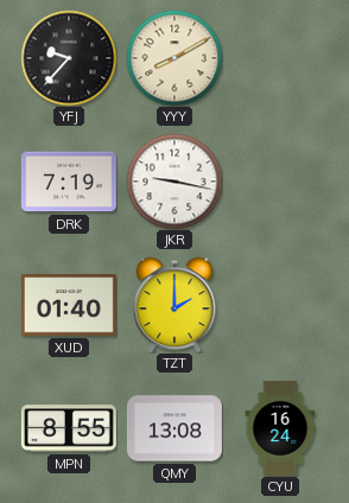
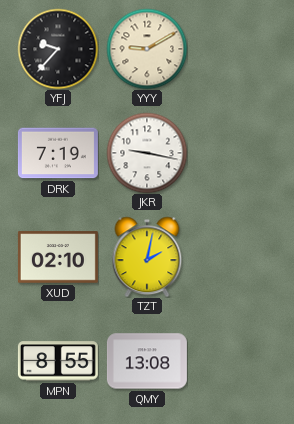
YYY: 8:10 -> 9:10
XUD: 01:40 -> 02:10
TZT: 2:00 -> 2:02
CYU: 16:24 -> none
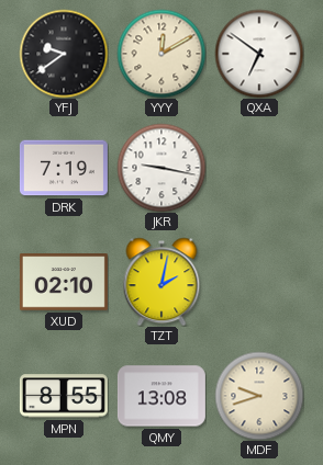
YFJ: 9:37 -> 9:39
YYY: 9:10 -> 12:10
QXA: none -> 6:51
MDF: none -> 9:42
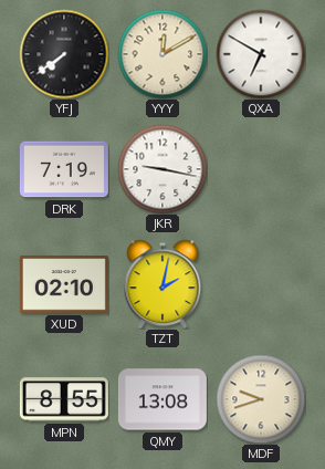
YFJ: 9:39 -> 7:39
QXA: 6:51 -> 6:50
